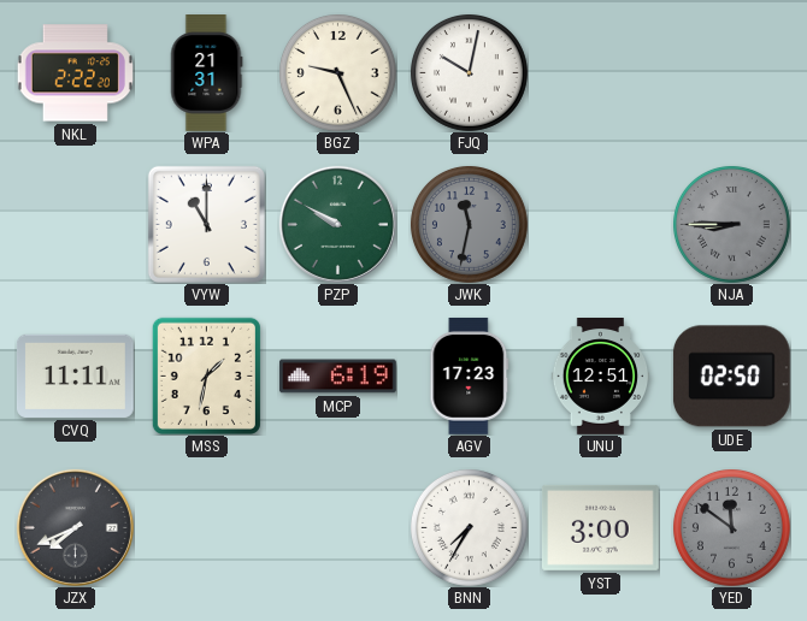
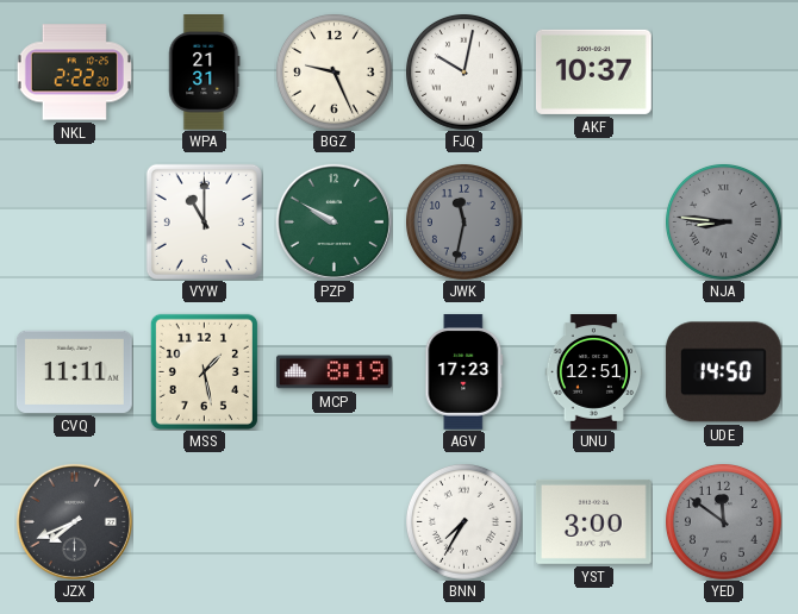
AKF: none -> 10:37
NJA: 8:45 -> 8:46
MSS: 1:32 -> 1:28
MCP: 6:19 -> 8:19
UDE: 02:50 -> 14:50
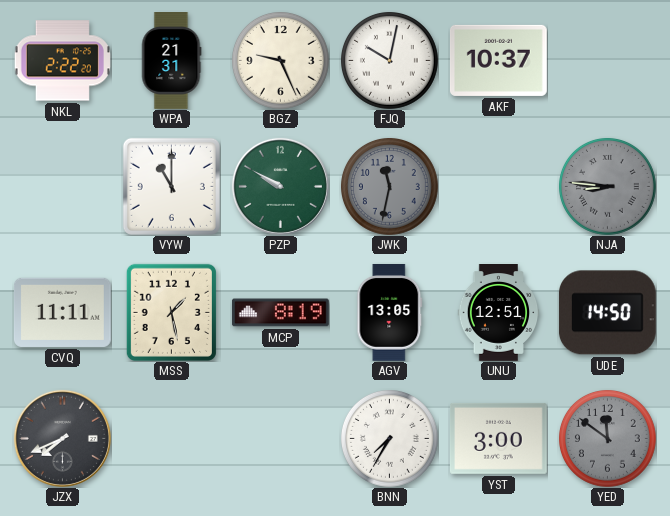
AGV: 17:23 -> 13:05
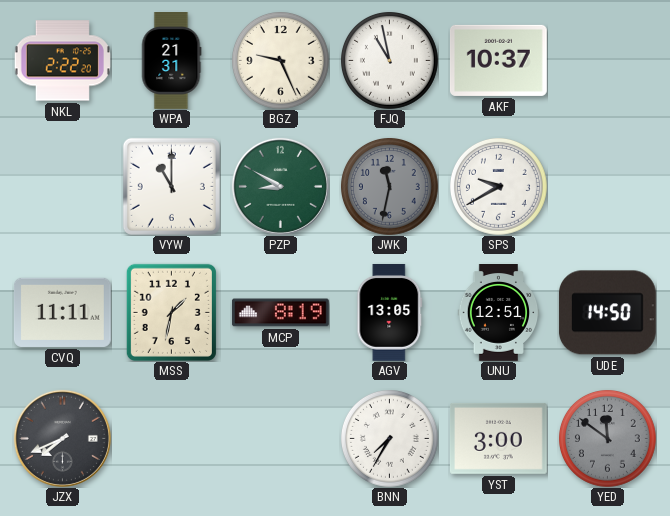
FJQ: 10:02 -> 10:58
PZP: 9:50 -> 8:50
SPS: none -> 9:40
NJA: 8:46 -> none
MSS: 1:28 -> 1:32
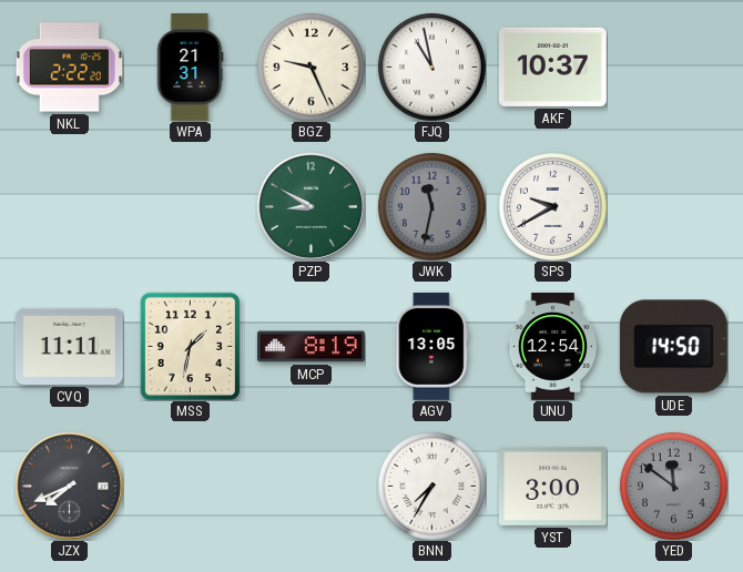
VYW: 11:00 -> none
UNU: 12:51 -> 12:54
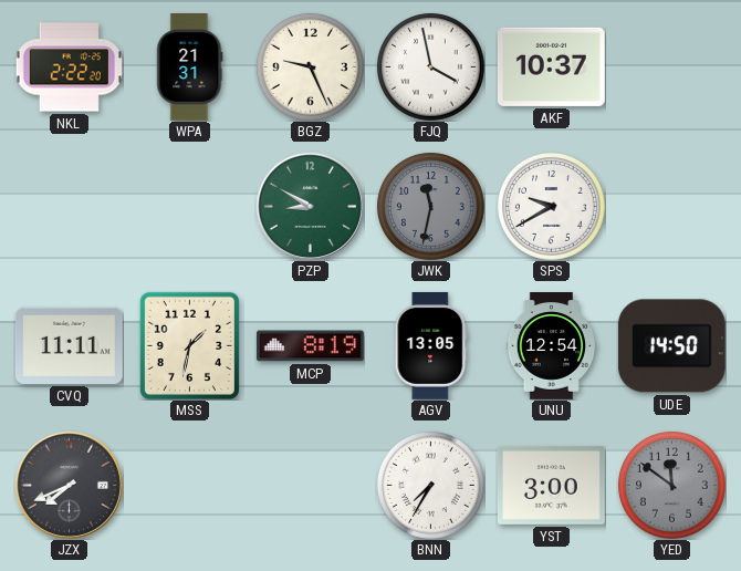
FJQ: 10:58 -> 3:58
